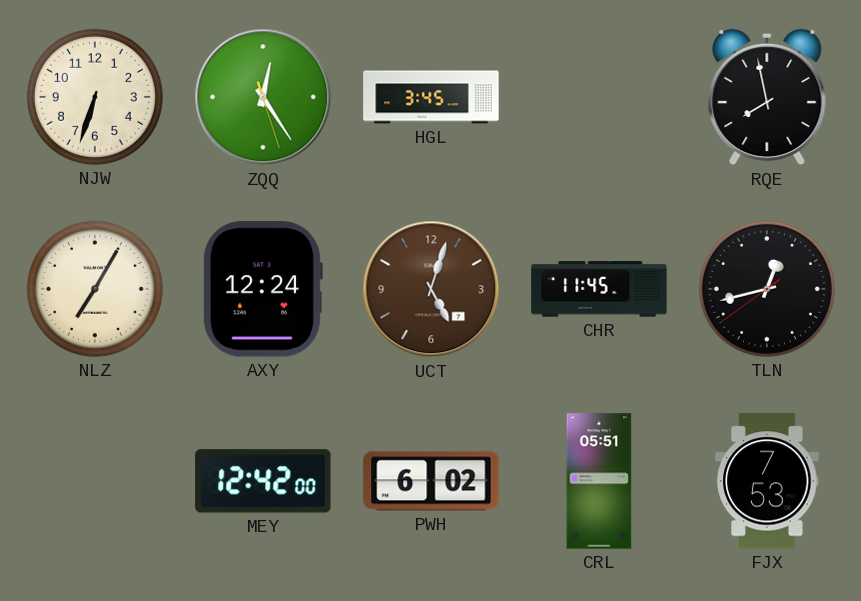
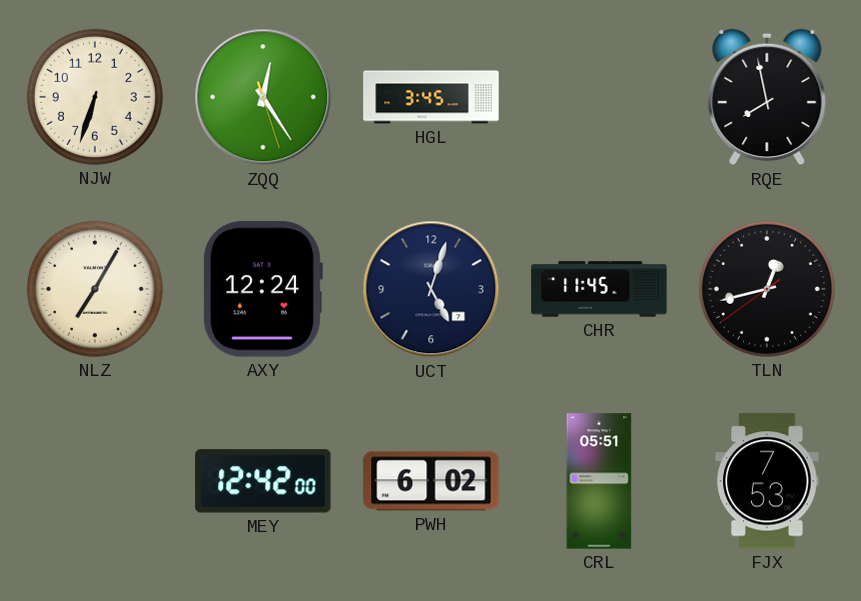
UCT dial: brown -> navy
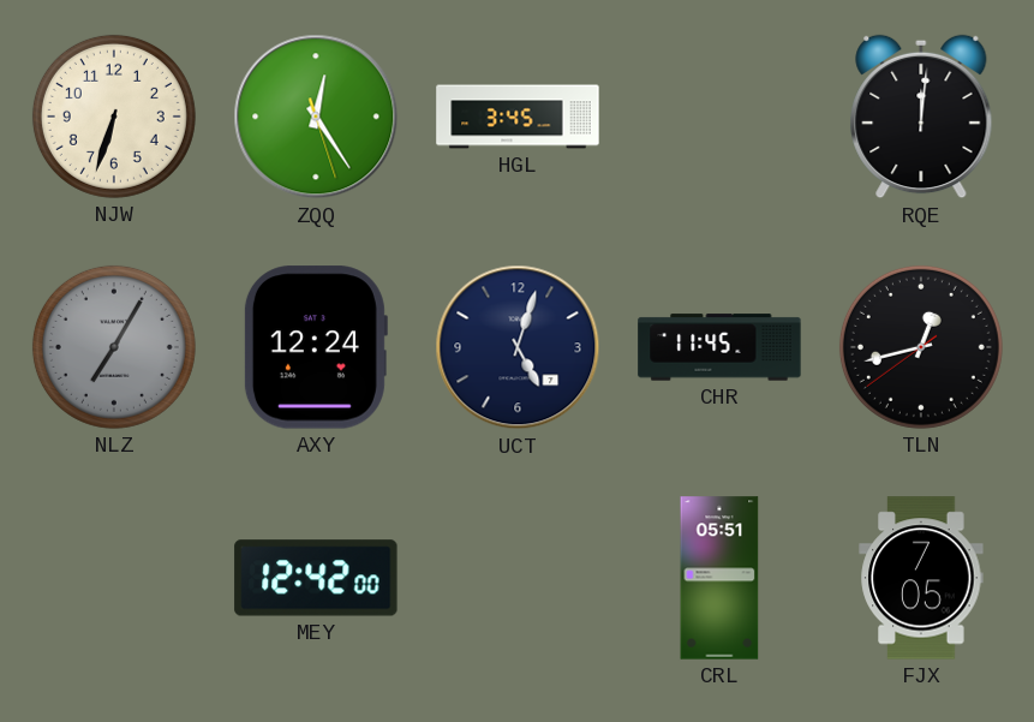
RQE: 7:58 -> 12:01
NLZ dial: cream -> grey
PWH: 6:02 -> none
FJX: 7:53 -> 7:05
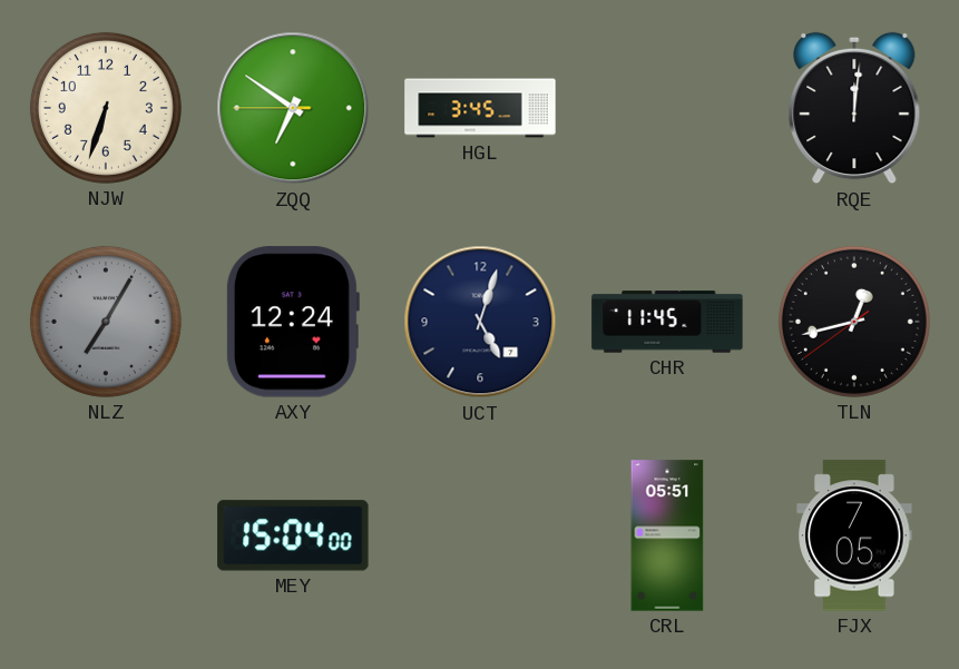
ZQQ: 12:24 -> 6:50
MEY: 12:42 -> 15:04
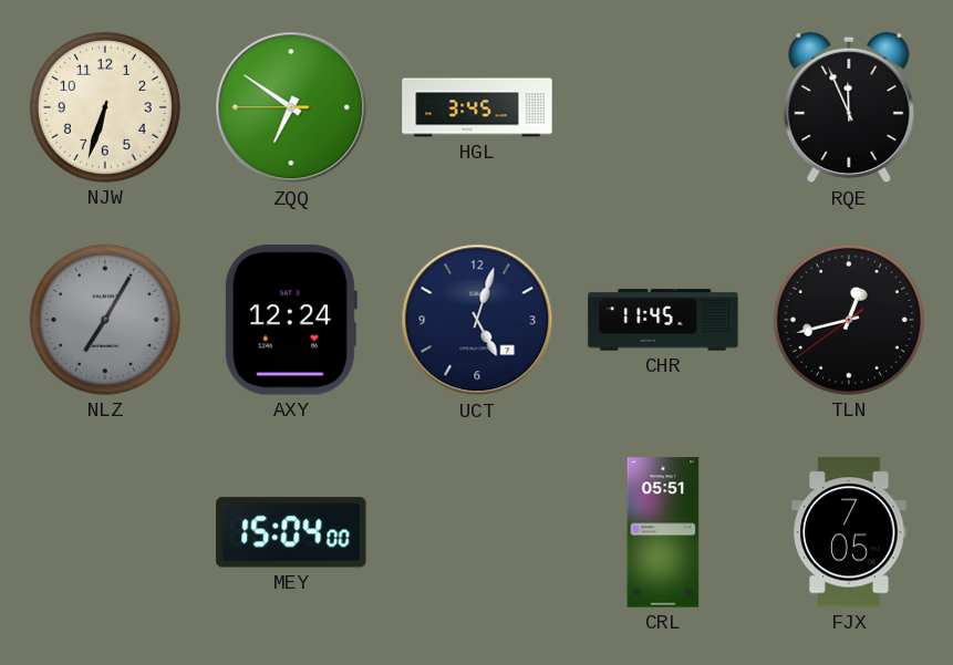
RQE: 12:01 -> 11:56
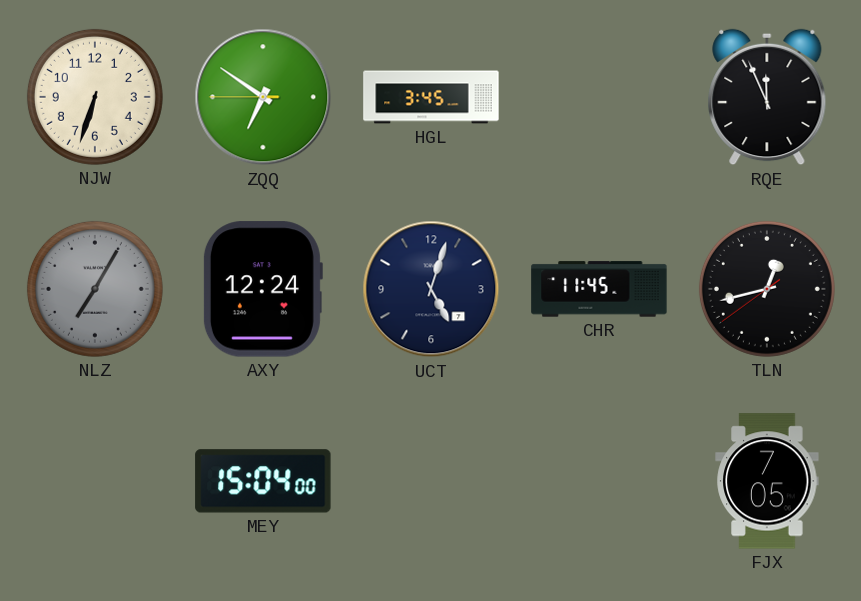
CRL: 05:51 -> none
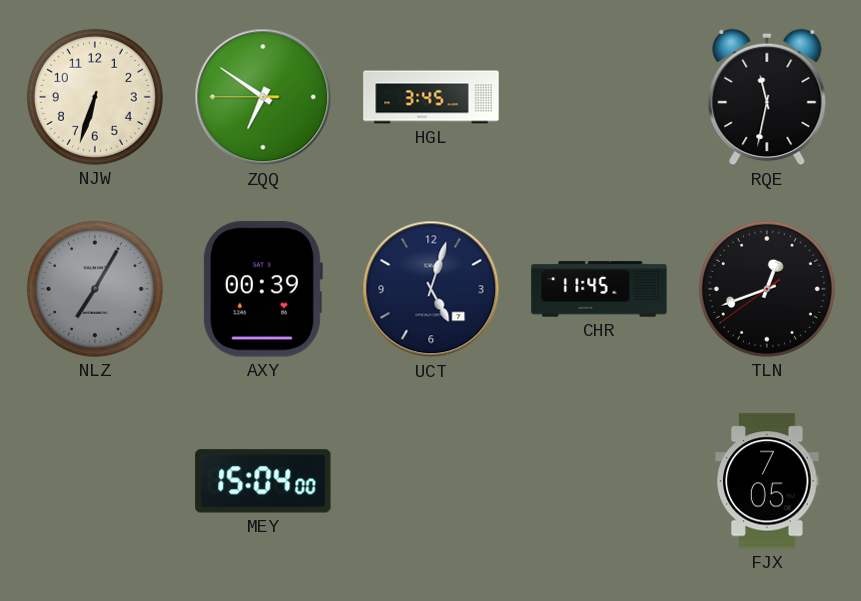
RQE: 11:56 -> 11:32
AXY: 12:24 -> 00:39
TLN: 12:42 -> 12:41
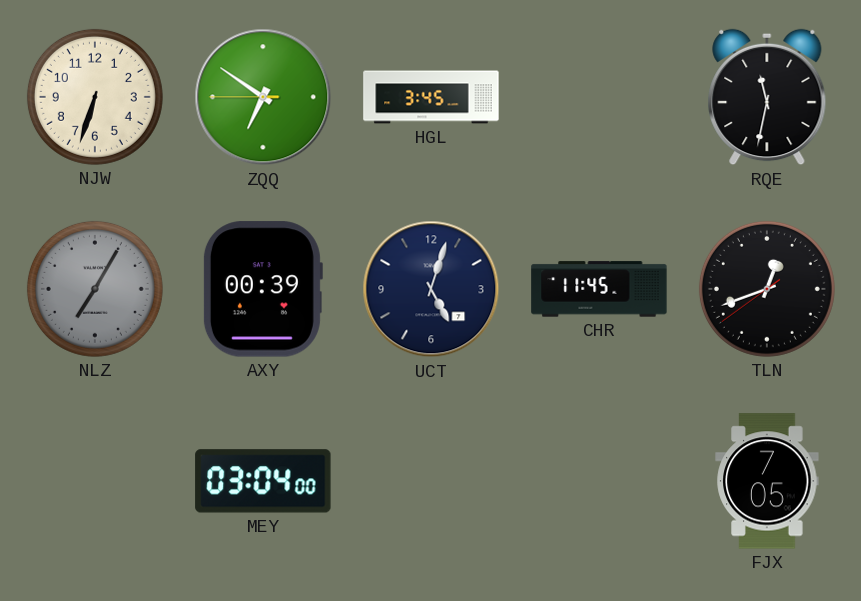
MEY: 15:04 -> 03:04
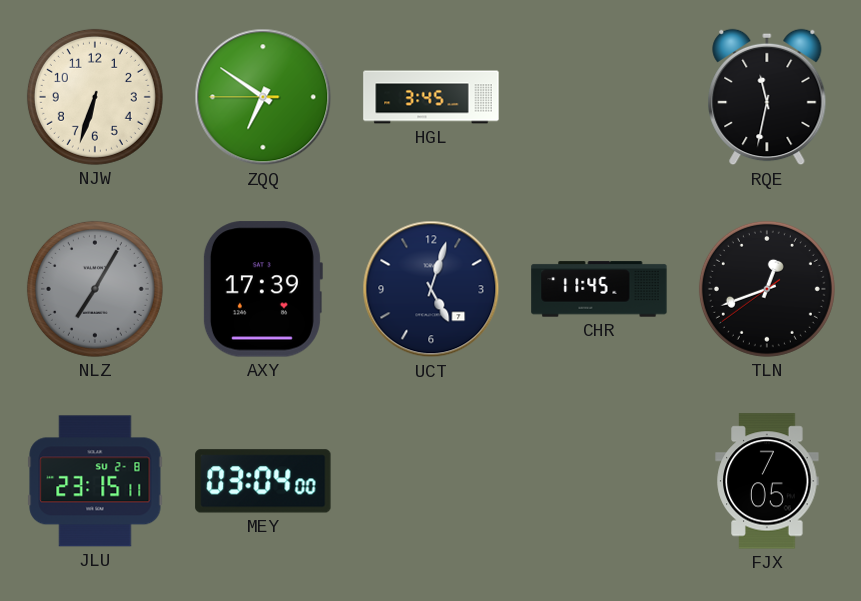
AXY: 00:39 -> 17:39
JLU: none -> 23:15
